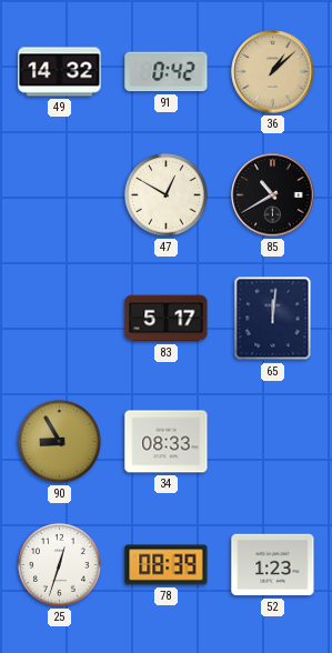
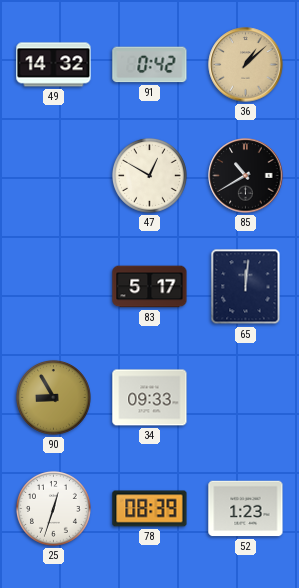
34: 08:33 -> 09:33
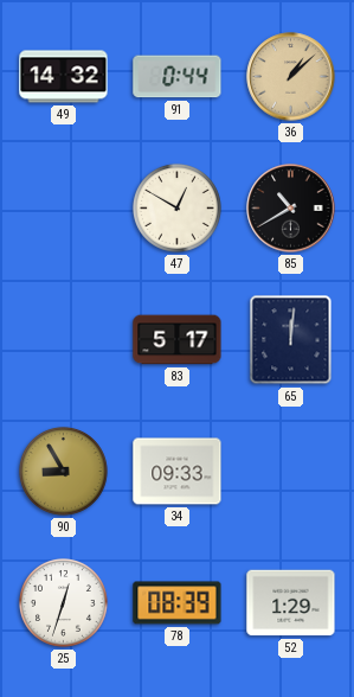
91: 0:42 -> 0:44
52: 1:23 -> 1:29
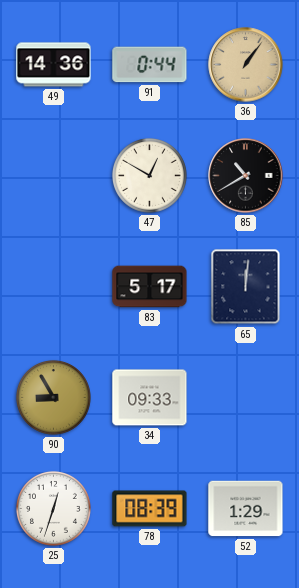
49: 14:32 -> 14:36
36: 1:08 -> 1:06
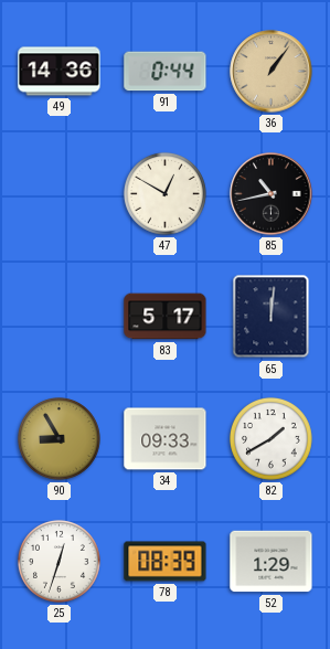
85: 10:40 -> 10:43
82: none -> 1:40
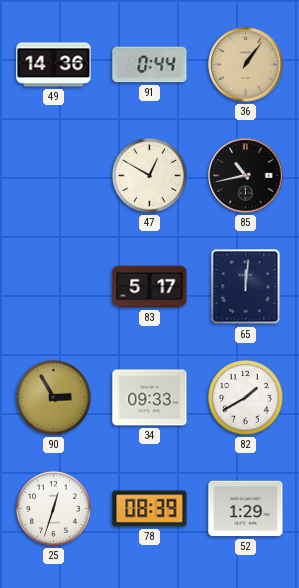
90: 8:55 -> 2:55
